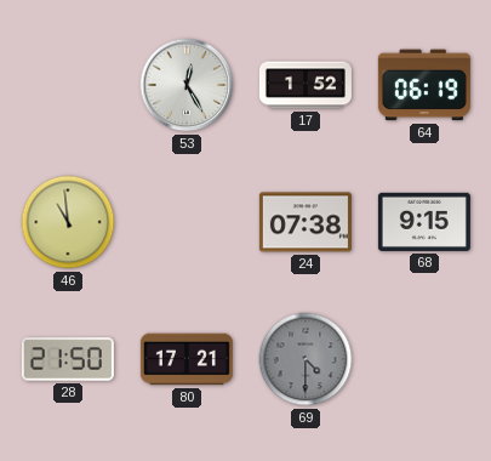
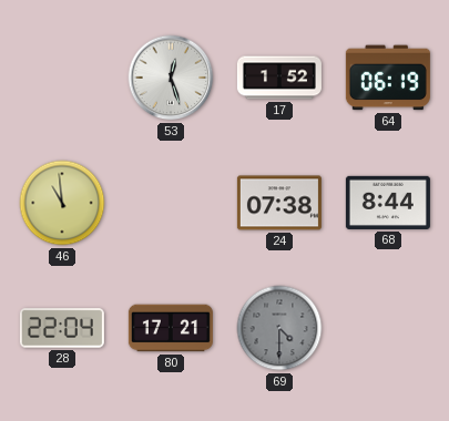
53: 12:25 -> 12:27
68: 9:15 -> 8:44
28: 21:50 -> 22:04
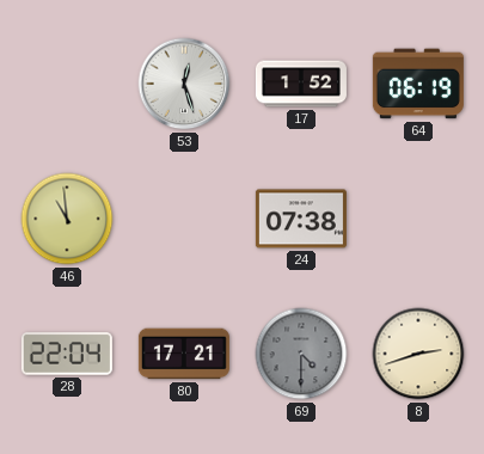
68: 8:44 -> none
8: none -> 2:42
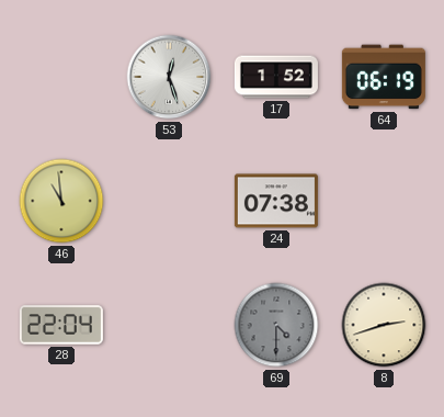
80: 17:21 -> none
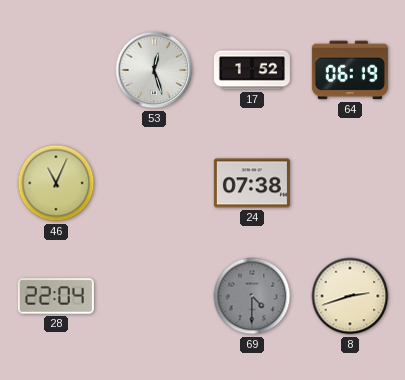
46: 10:59 -> 11:04
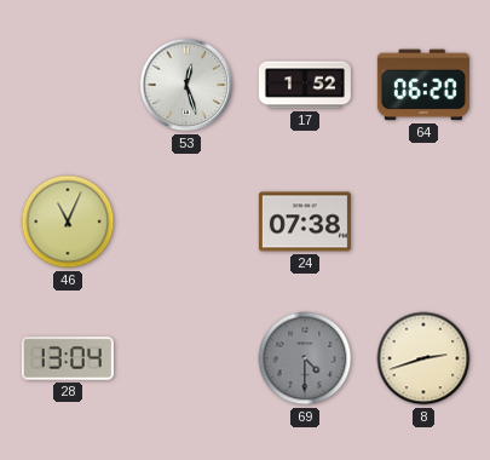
64: 06:19 -> 06:20
28: 22:04 -> 13:04
